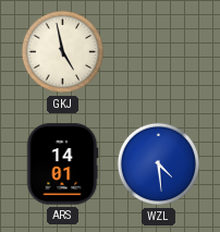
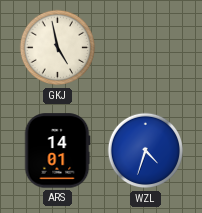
WZL: 4:29 -> 4:33
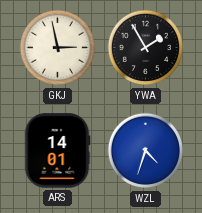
GKJ: 4:58 -> 2:58
YWA: none -> 1:55
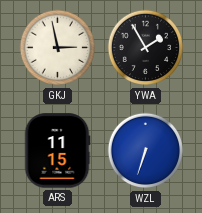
ARS: 14:01 -> 11:15
WZL: 4:33 -> 6:33
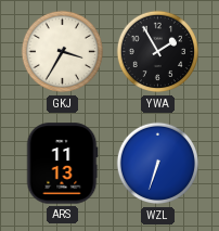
GKJ: 2:58 -> 3:35
ARS: 11:15 -> 11:13
